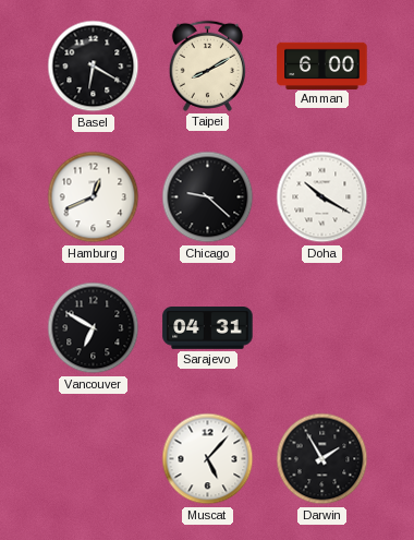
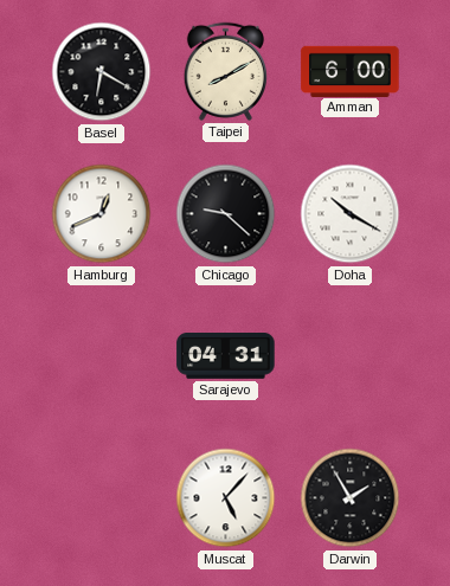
Vancouver: 6:50 -> none
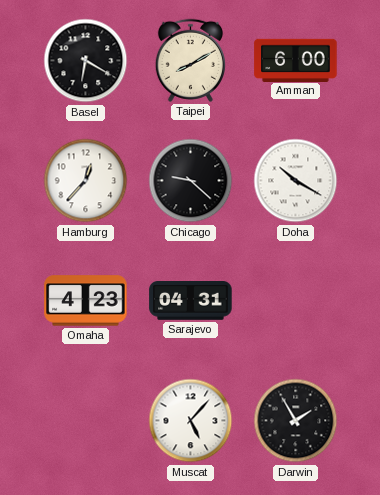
Hamburg: 12:41 -> 12:37
Omaha: none -> 4:23
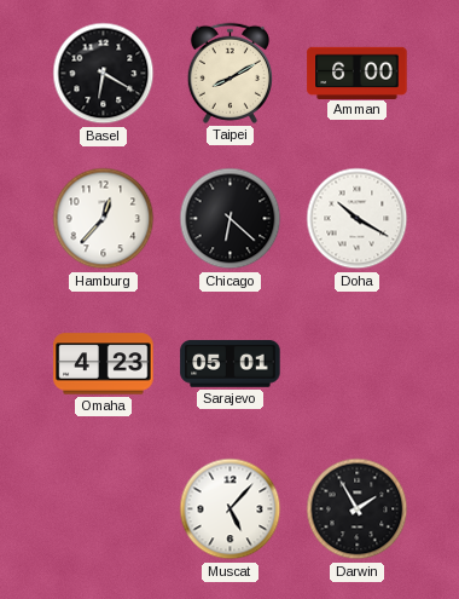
Chicago: 9:22 -> 6:22
Sarajevo: 04:31 -> 05:01
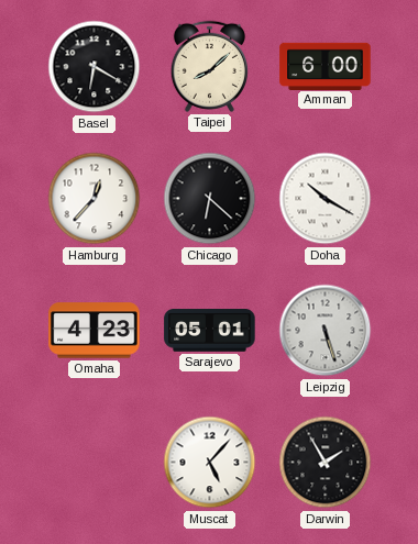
Taipei: 8:10 -> 8:08
Leipzig: none -> 5:27
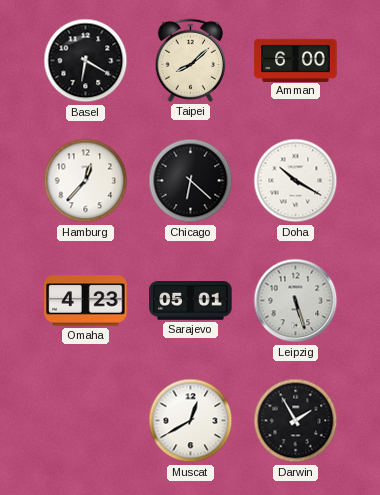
Muscat: 5:07 -> 12:40
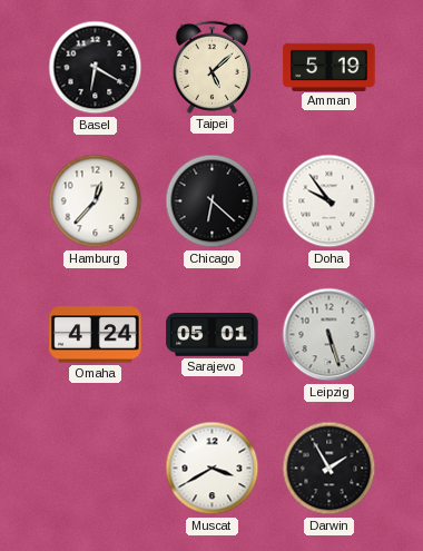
Taipei: 8:08 -> 5:08
Amman: 6:00 -> 5:19
Doha: 10:20 -> 9:54
Omaha: 4:23 -> 4:24
Muscat: 12:40 -> 3:40
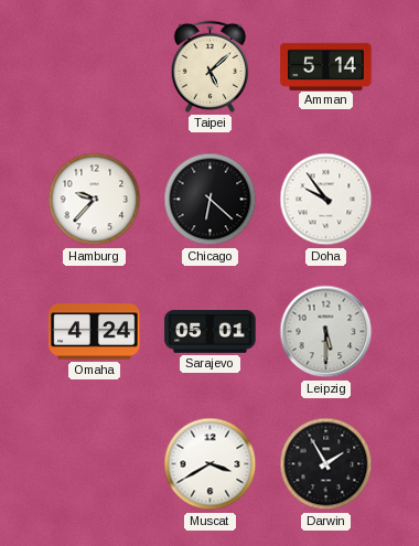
Basel: 6:20 -> none
Amman: 5:19 -> 5:14
Hamburg: 12:37 -> 9:37
Leipzig: 5:27 -> 5:30
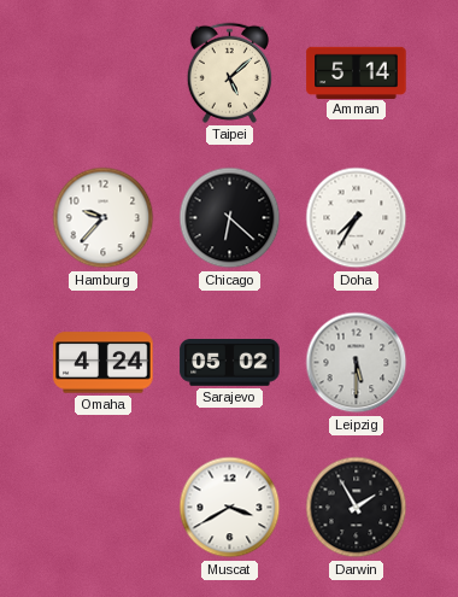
Doha: 9:54 -> 7:35
Sarajevo: 05:01 -> 05:02
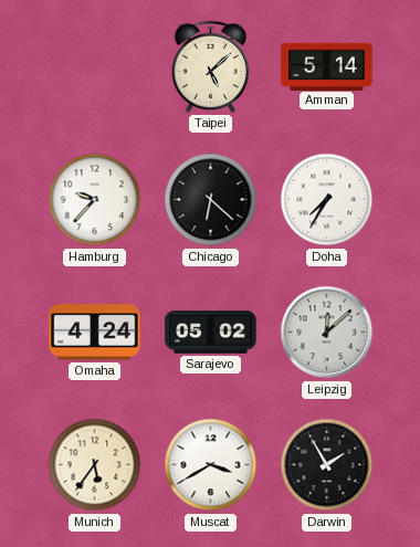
Leipzig: 5:30 -> 12:08
Munich: none -> 5:36
